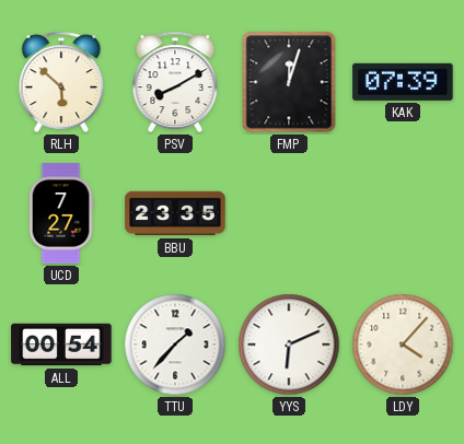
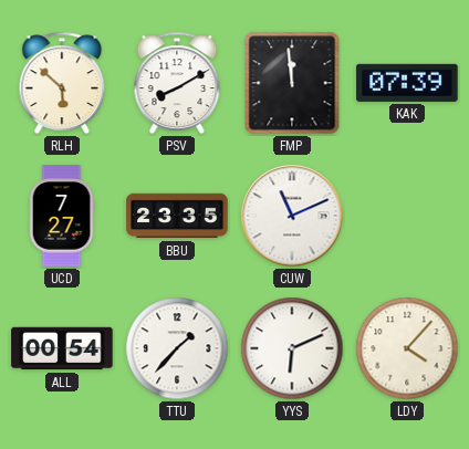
FMP: 12:03 -> 11:59
CUW: none -> 11:11
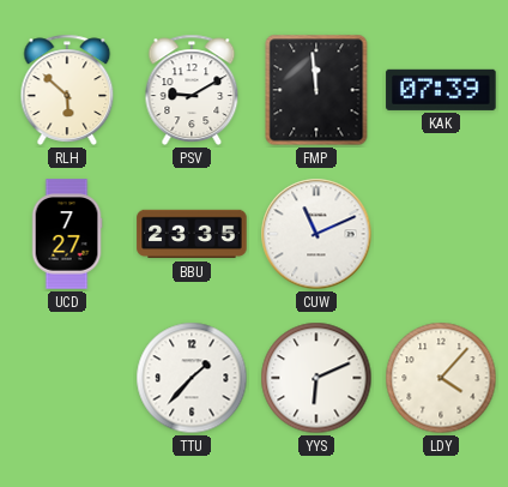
PSV: 8:10 -> 9:10
ALL: 00:54 -> none
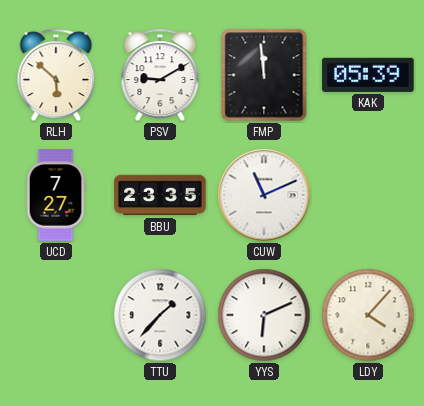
KAK: 07:39 -> 05:39
